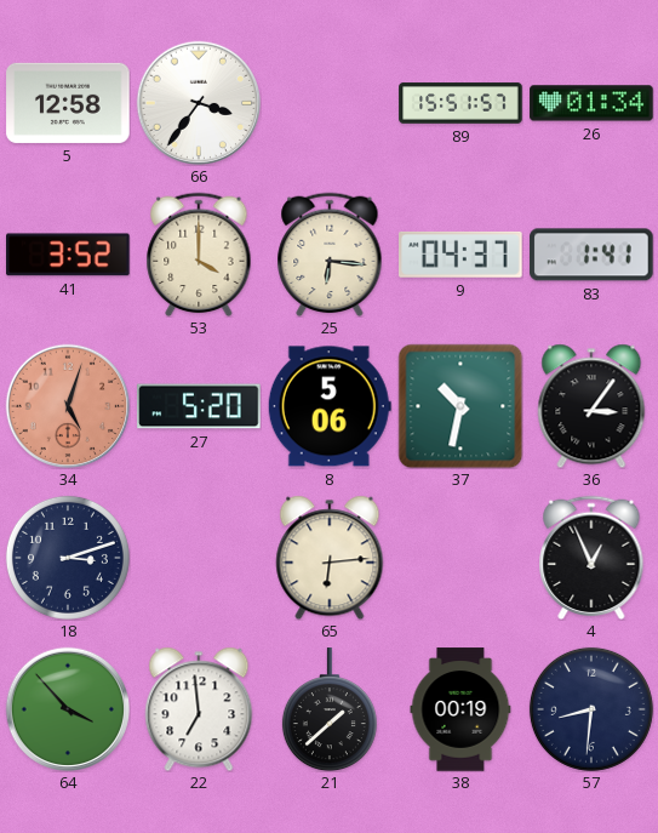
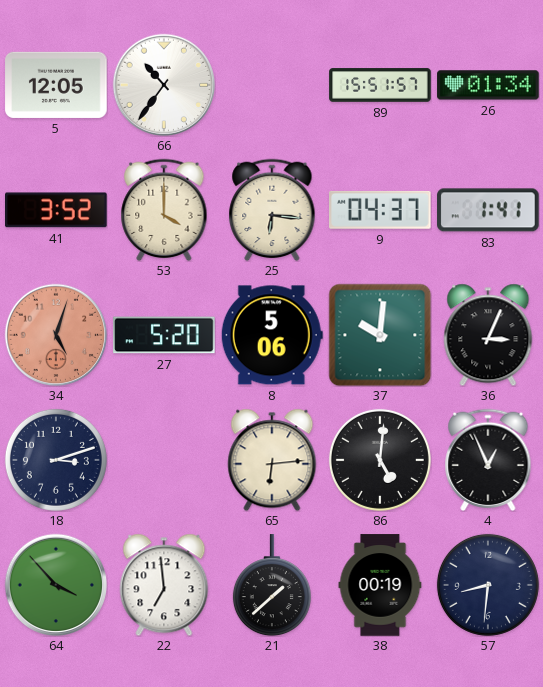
5: 12:58 -> 12:05
66: 3:36 -> 10:36
37: 10:32 -> 10:01
36: 3:06 -> 3:04
86: none -> 5:01
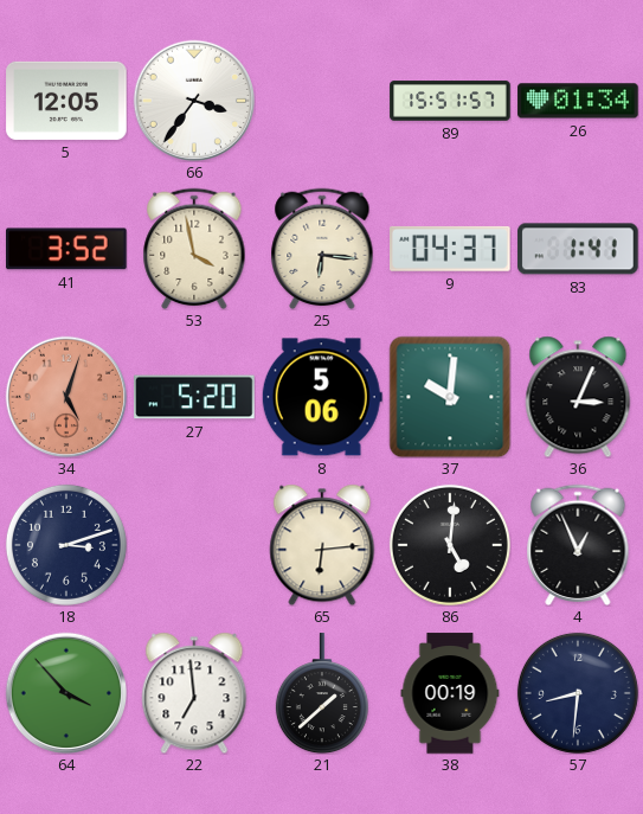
66: 10:36 -> 3:36
53: 4:00 -> 3:58
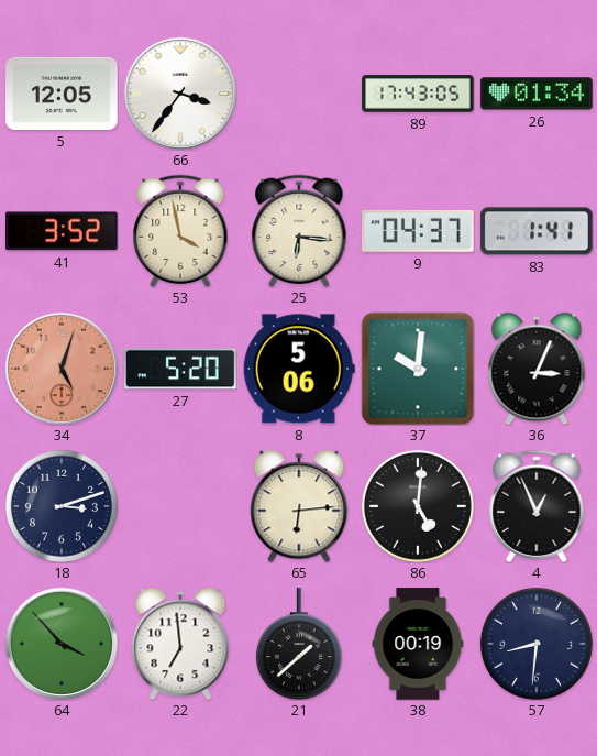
89: 15:51 -> 17:43
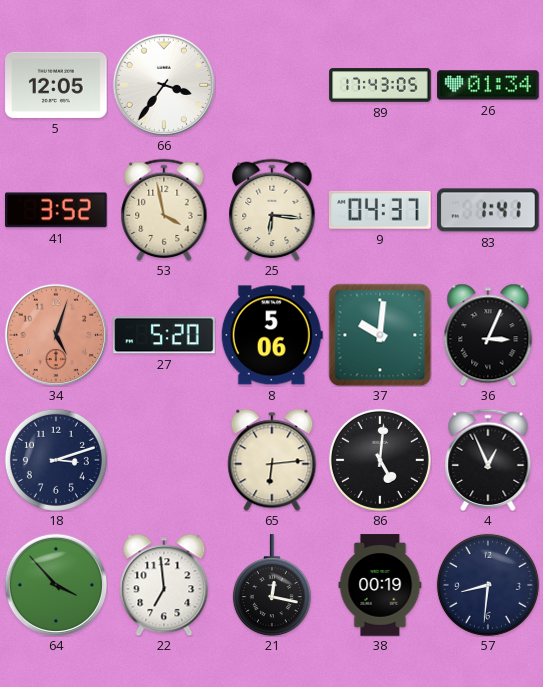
21: 1:38 -> 12:17
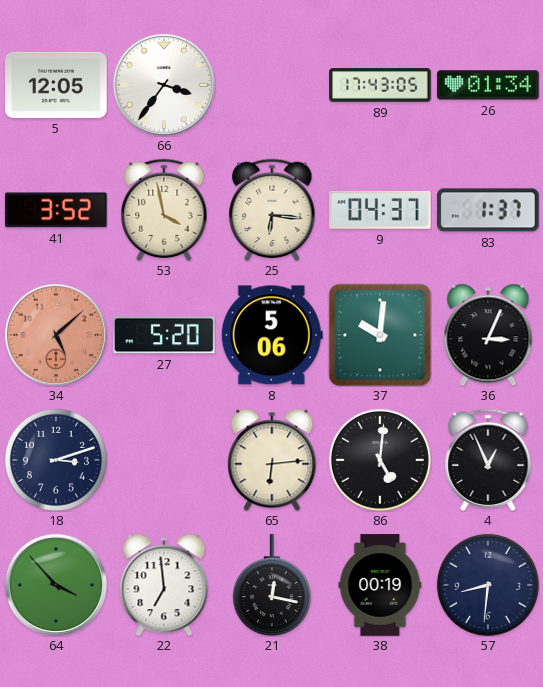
83: 1:41 -> 1:37
34: 5:03 -> 5:08
